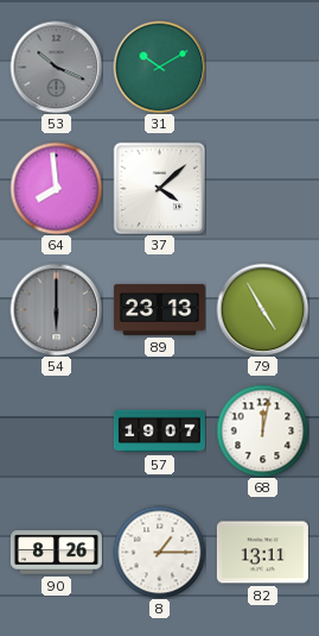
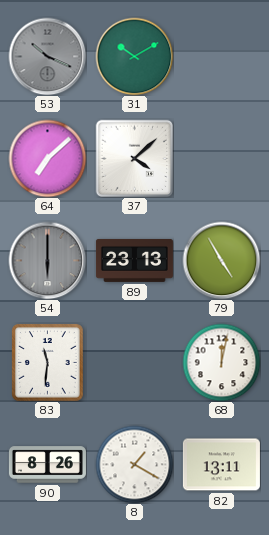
64: 7:59 -> 7:08
83: none -> 11:31
57: 19:07 -> none
8: 1:15 -> 1:20
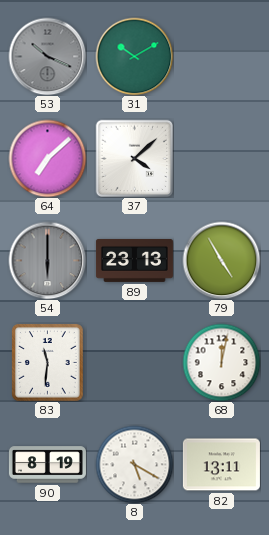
90: 8:26 -> 8:19
8: 1:20 -> 5:20
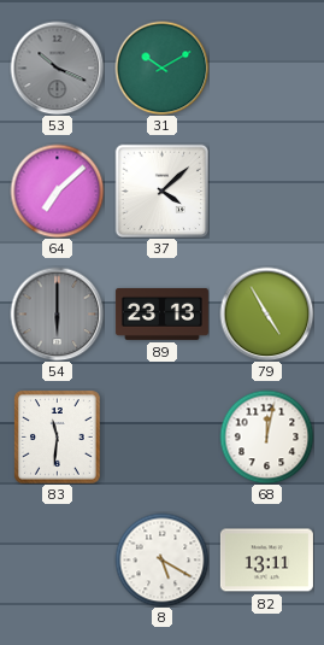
90: 8:19 -> none
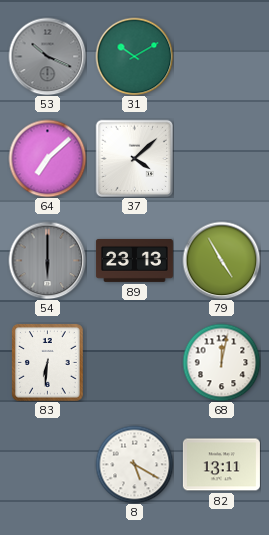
83: 11:31 -> 6:31
